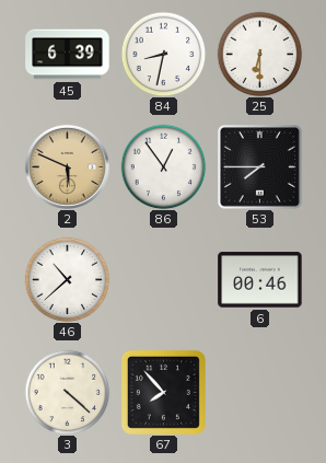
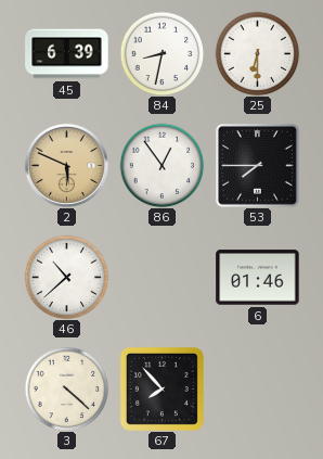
6: 00:46 -> 01:46
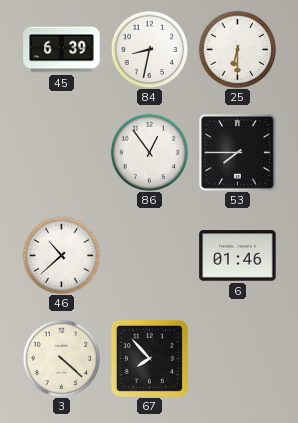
2: 5:49 -> none
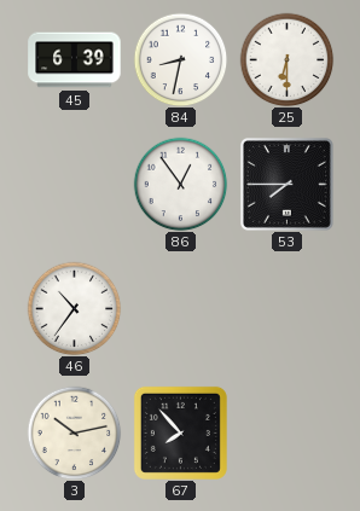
46: 10:38 -> 10:36
6: 01:46 -> none
3: 4:22 -> 10:13
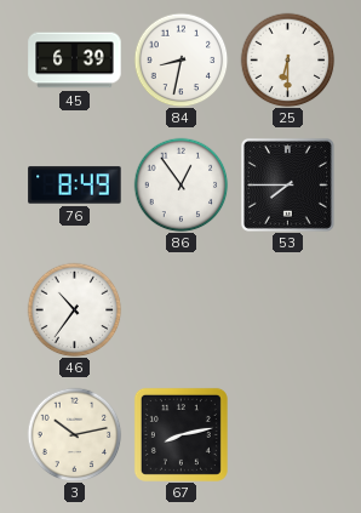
76: none -> 8:49
67: 7:53 -> 8:13
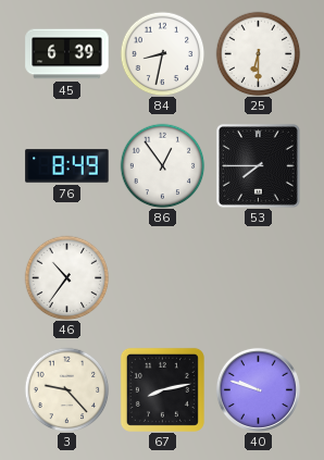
3: 10:13 -> 9:23
40: none -> 9:48
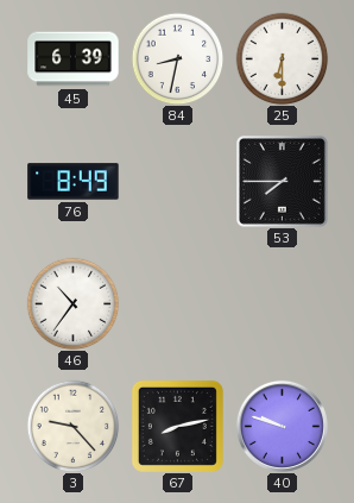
86: 12:54 -> none
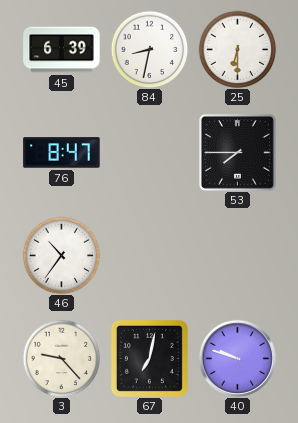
76: 8:49 -> 8:47
67: 8:13 -> 7:02
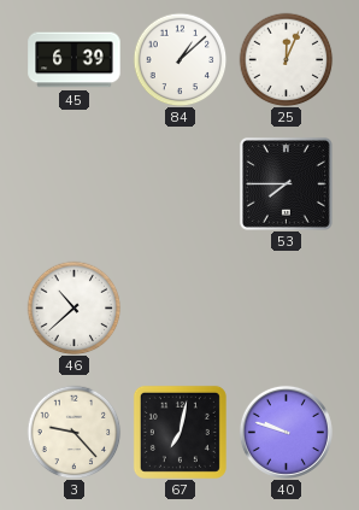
84: 8:32 -> 1:08
25: 6:30 -> 12:04
76: 8:47 -> none
46: 10:36 -> 10:38
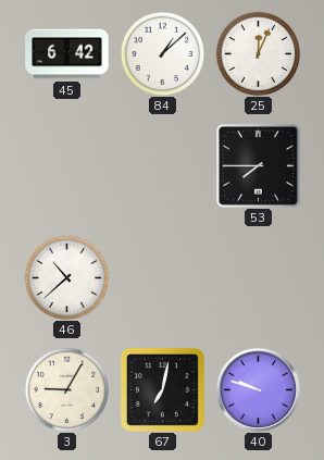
45: 6:39 -> 6:42
3: 9:23 -> 9:05
